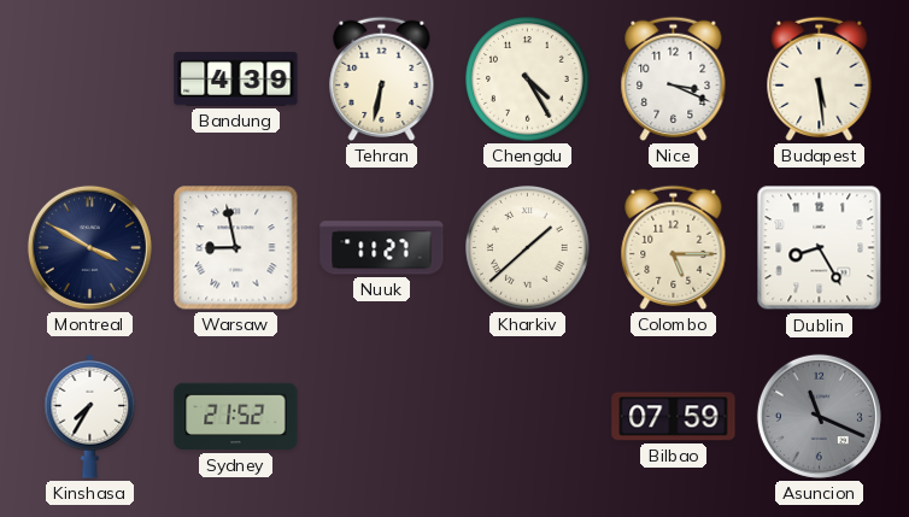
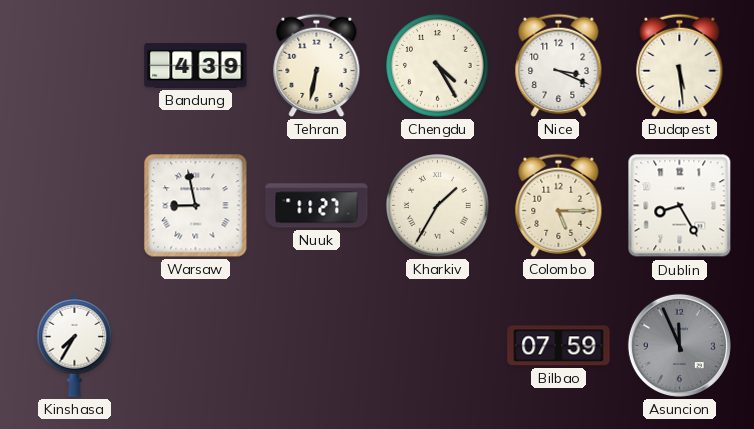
Montreal: 3:50 -> none
Kharkiv: 1:38 -> 1:35
Sydney: 21:52 -> none
Asuncion: 11:19 -> 11:56
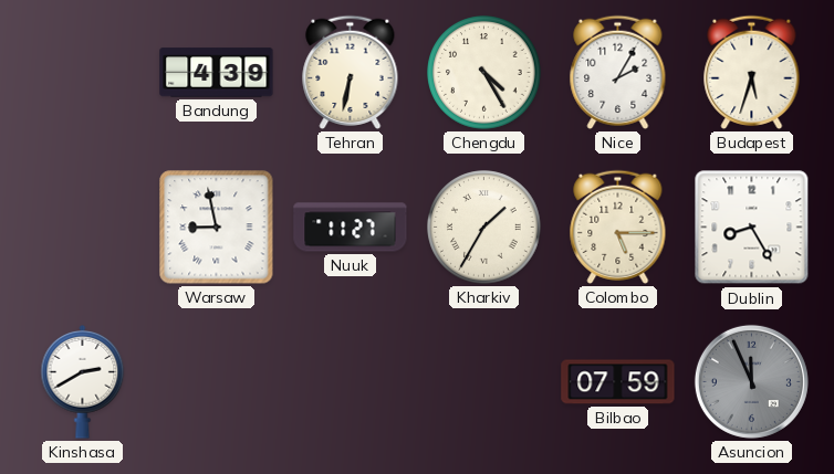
Nice: 3:19 -> 2:05
Budapest: 5:29 -> 5:33
Kinshasa: 7:35 -> 2:40
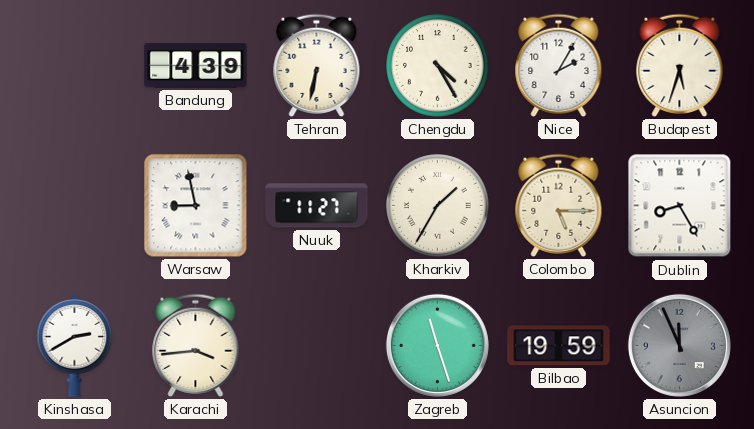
Karachi: none -> 3:44
Zagreb: none -> 11:27
Bilbao: 07:59 -> 19:59
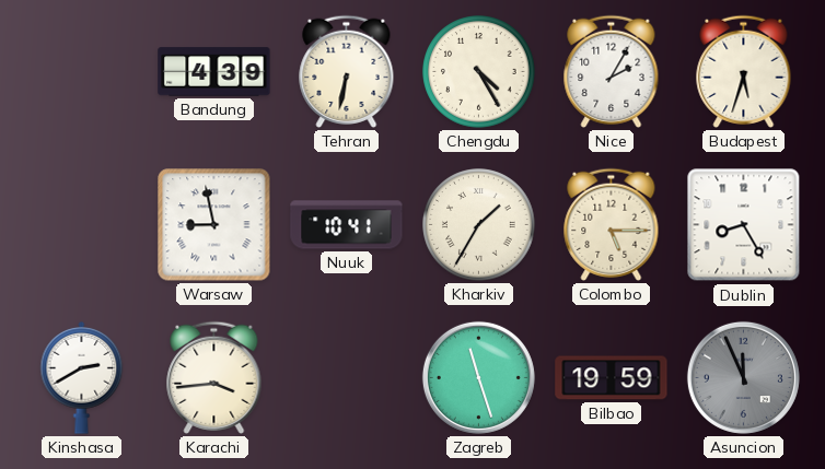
Nuuk: 11:27 -> 10:41
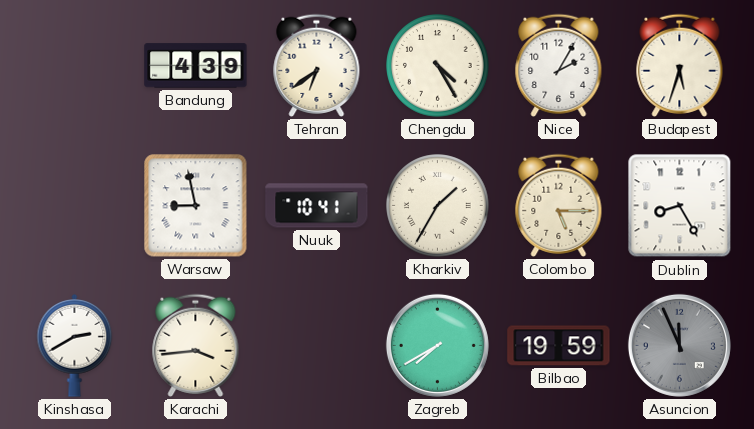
Tehran: 6:32 -> 6:39
Zagreb: 11:27 -> 7:40
